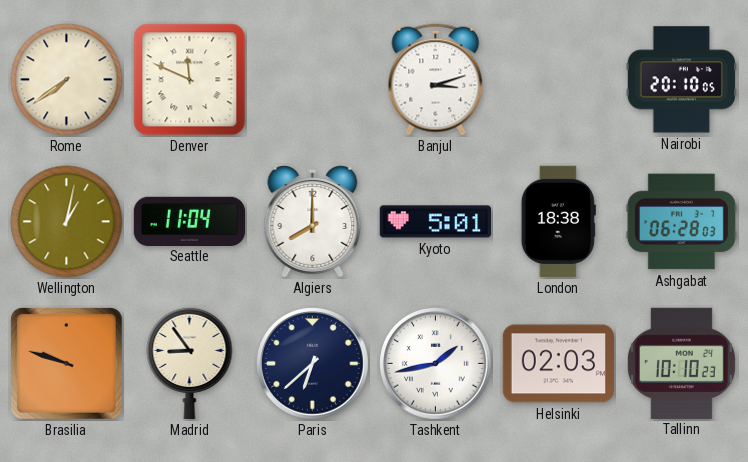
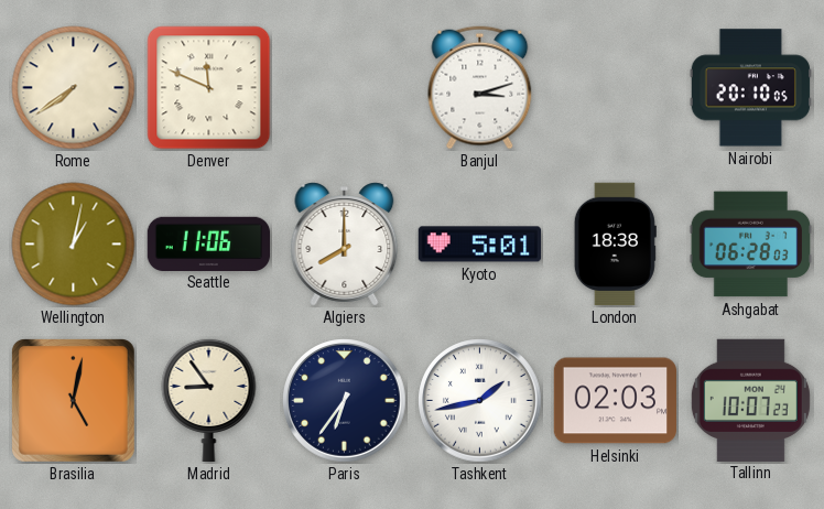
Seattle: 11:04 -> 11:06
Brasilia: 9:48 -> 5:02
Paris: 6:38 -> 6:36
Tallinn: 10:10 -> 10:07
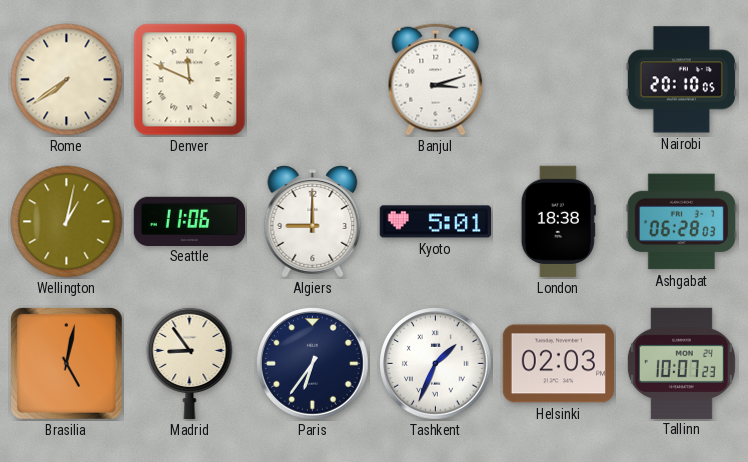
Algiers: 8:00 -> 9:00
Tashkent: 1:43 -> 1:34
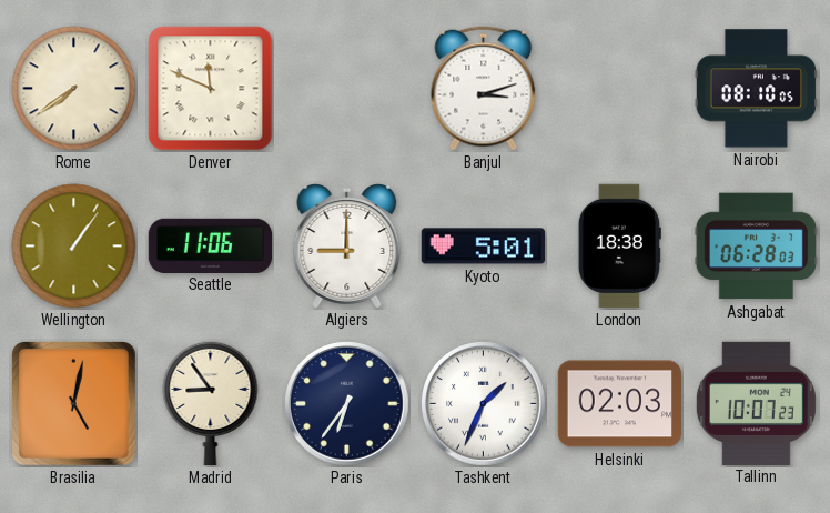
Nairobi: 20:10 -> 08:10
Wellington: 1:02 -> 1:06
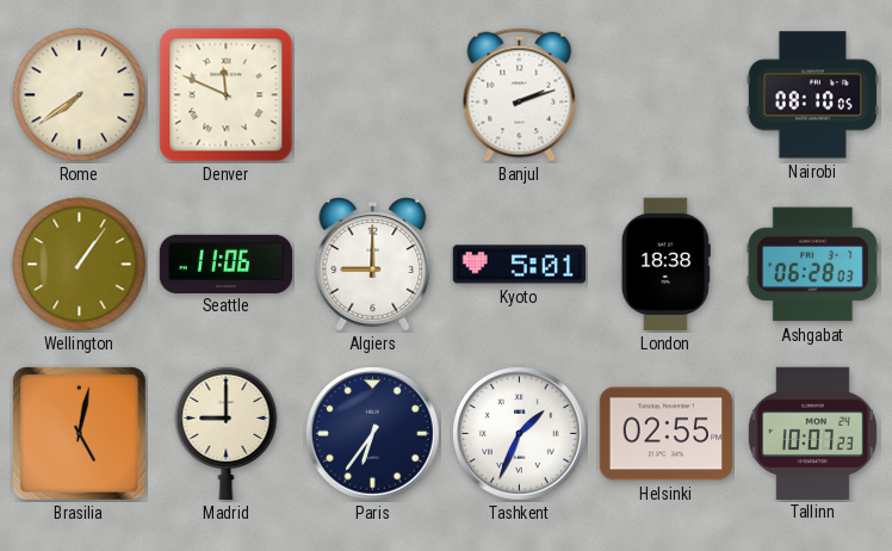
Banjul: 3:12 -> 2:12
Madrid: 8:54 -> 9:00
Helsinki: 02:03 -> 02:55
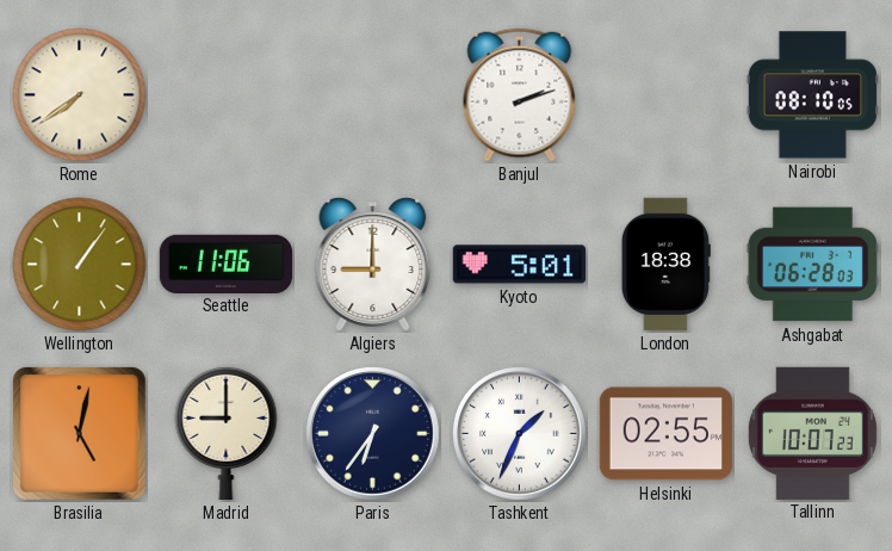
Denver: 11:49 -> none
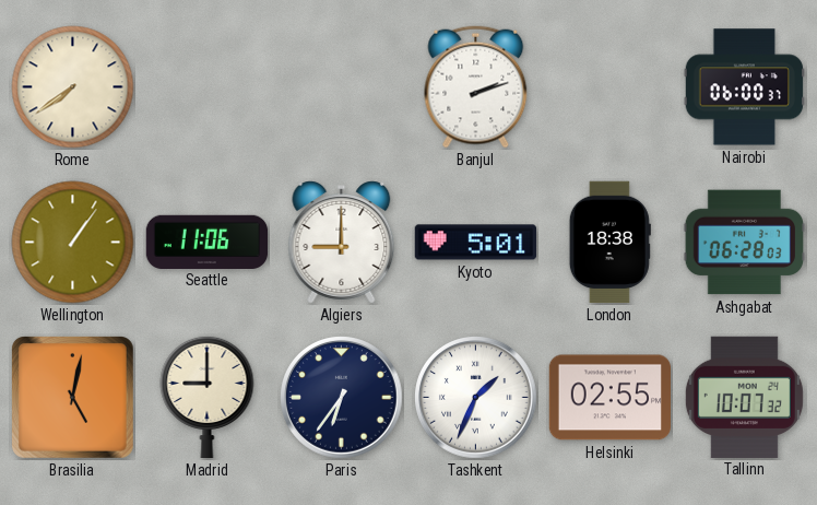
Nairobi: 08:10 -> 06:00
Tallinn: 10:07:23 -> 10:07:32
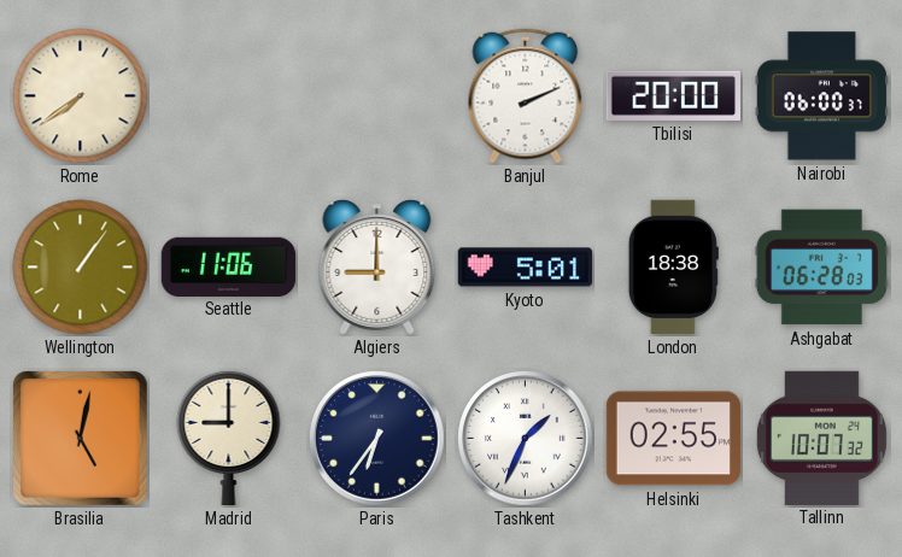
Banjul: 2:12 -> 2:11
Tbilisi: none -> 20:00
